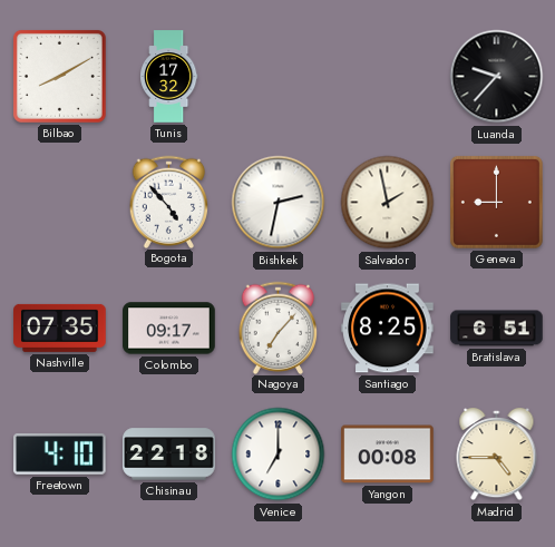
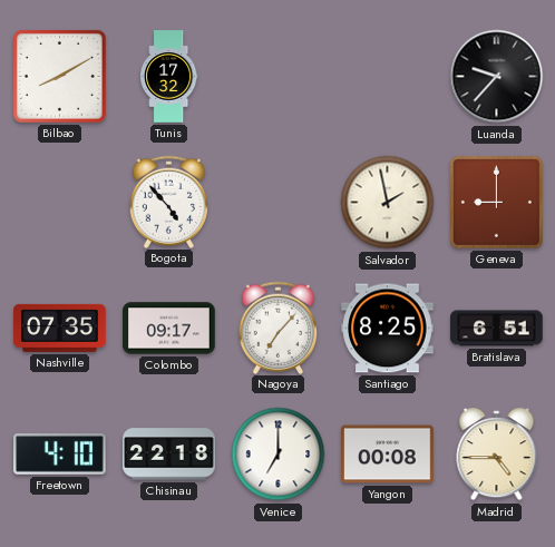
Bishkek: 2:32 -> none
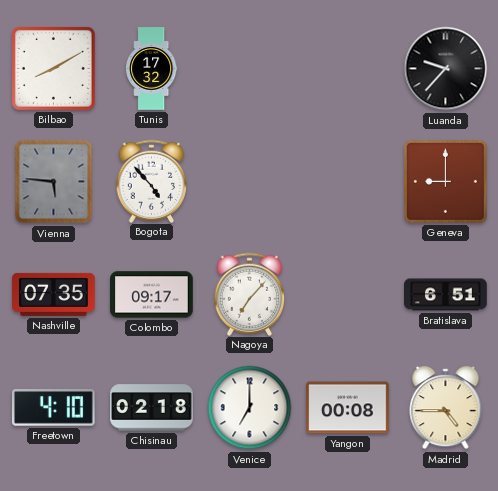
Vienna: none -> 5:46
Salvador: 1:58 -> none
Santiago: 8:25 -> none
Chisinau: 22:18 -> 02:18
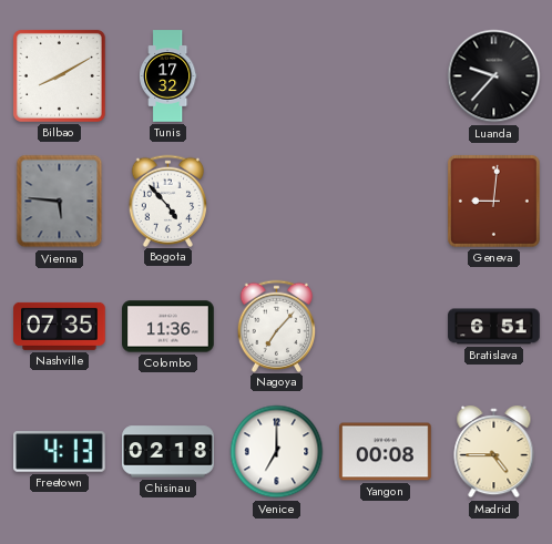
Geneva: 9:00 -> 9:01
Colombo: 09:17 -> 11:36
Freetown: 4:10 -> 4:13
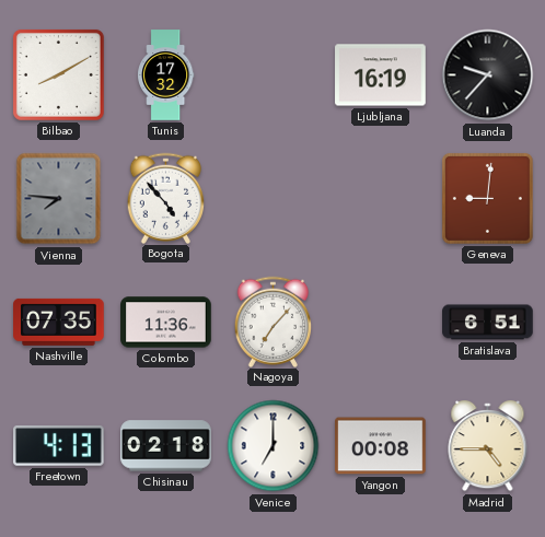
Ljubljana: none -> 16:19
Vienna: 5:46 -> 7:46
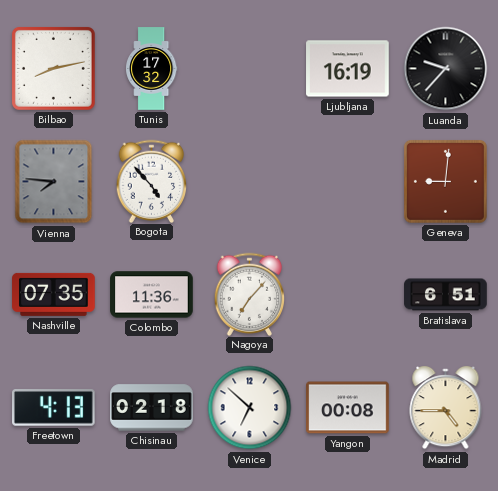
Bilbao: 8:10 -> 8:13
Venice: 7:00 -> 6:52
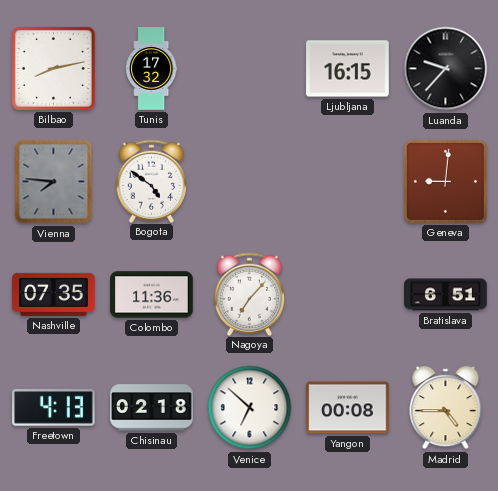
Ljubljana: 16:19 -> 16:15
Bogota: 4:53 -> 4:51
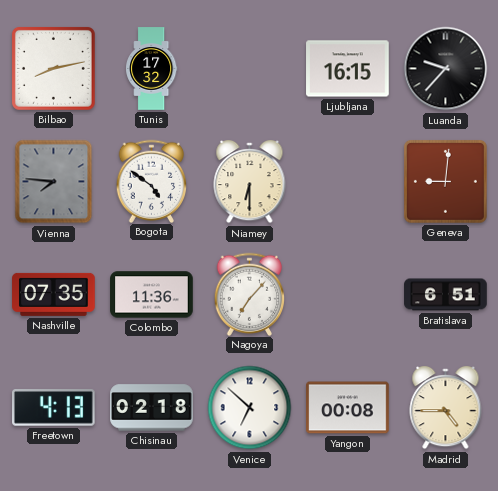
Niamey: none -> 6:30
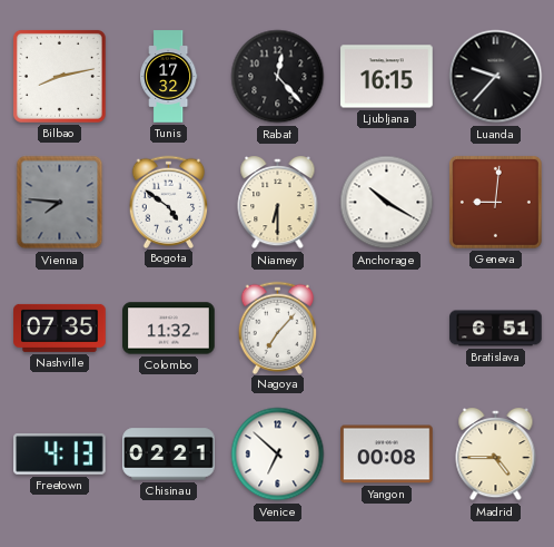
Rabat: none -> 12:23
Anchorage: none -> 10:20
Colombo: 11:36 -> 11:32
Chisinau: 02:18 -> 02:21
